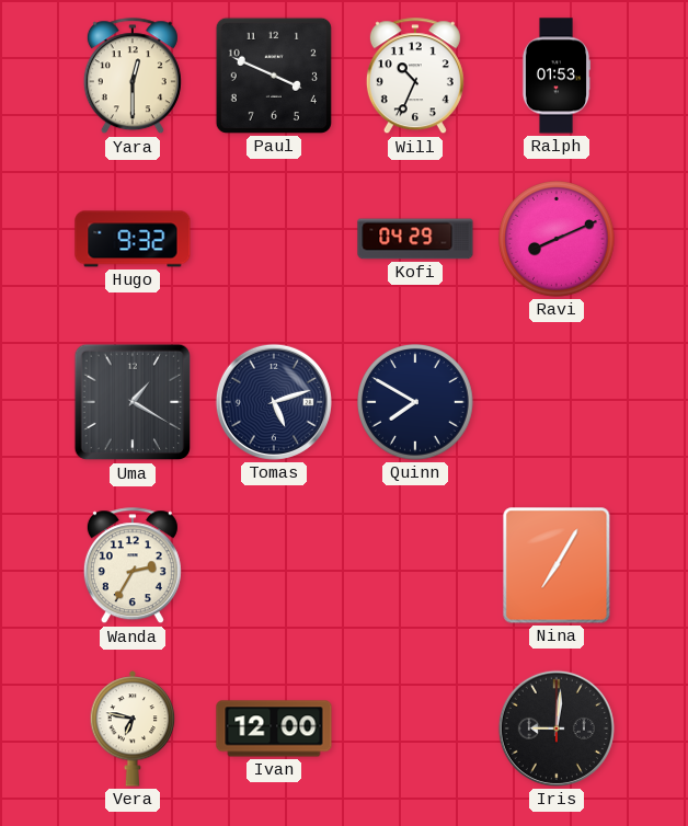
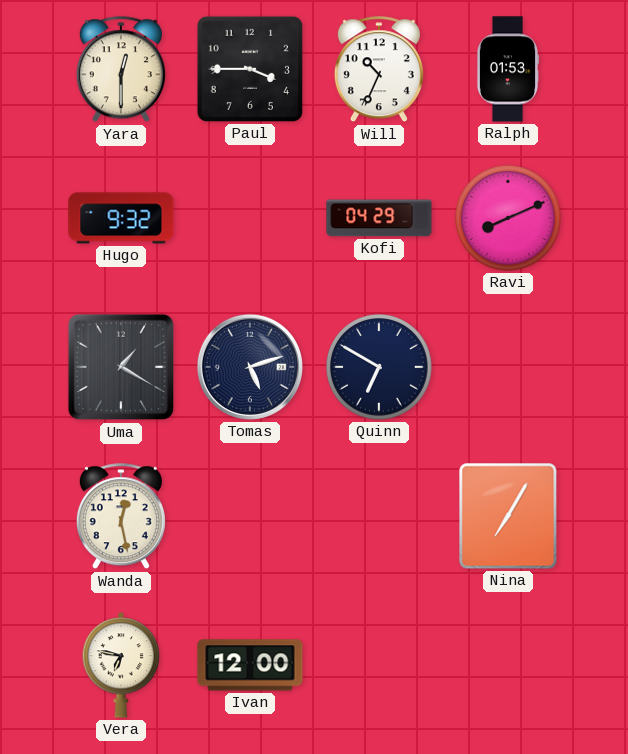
Paul: 3:49 -> 3:45
Quinn: 7:50 -> 6:50
Wanda: 2:35 -> 12:28
Iris: 9:01 -> none
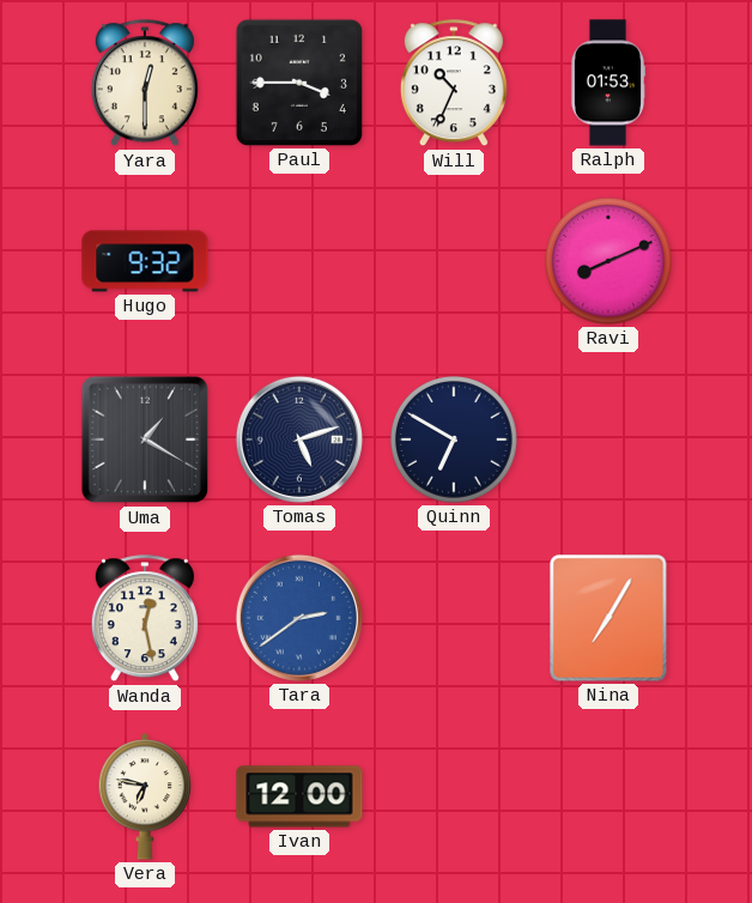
Kofi: 04:29 -> none
Tara: none -> 2:39
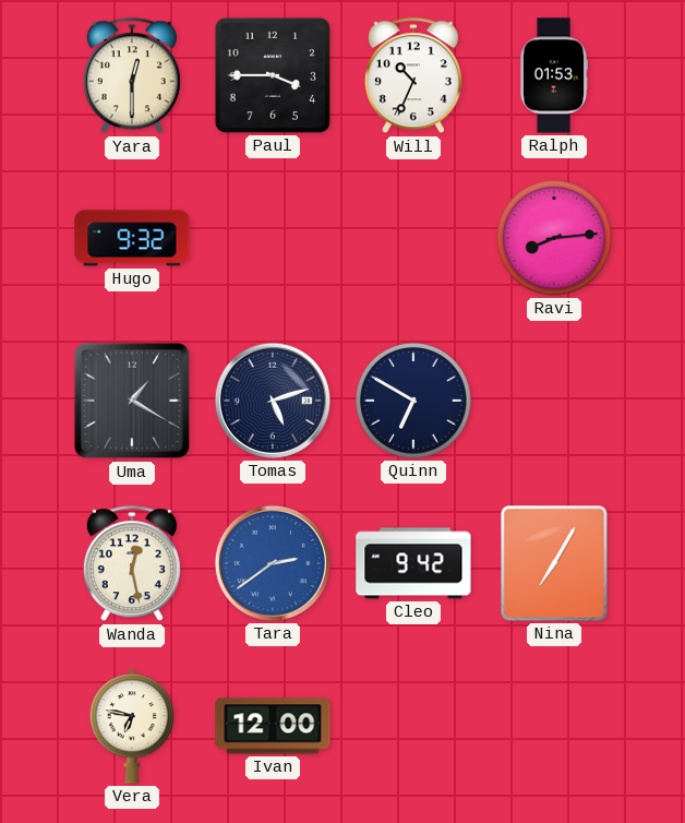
Ravi: 8:11 -> 8:14
Cleo: none -> 9:42
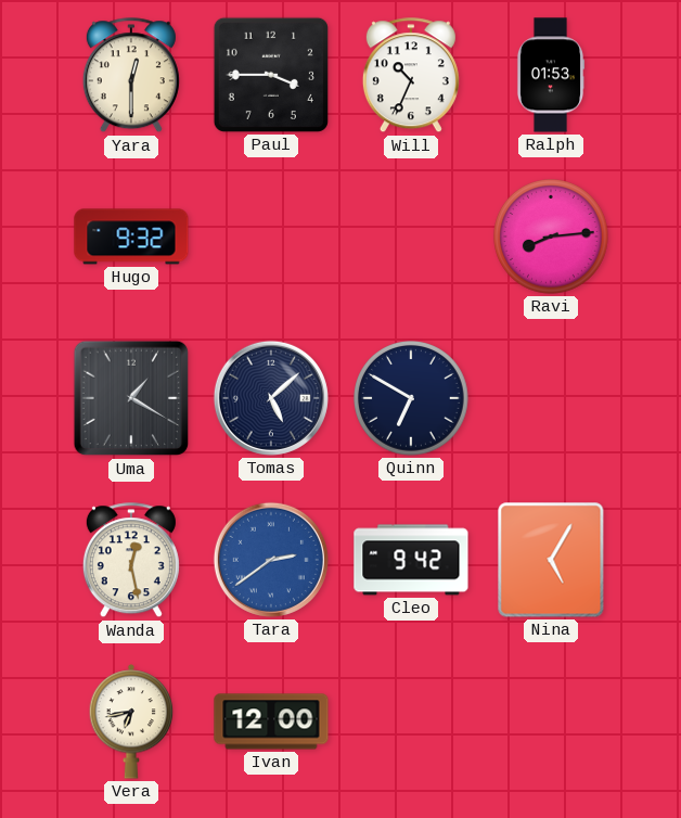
Tomas: 5:12 -> 5:08
Nina: 7:05 -> 5:05
Vera: 6:47 -> 6:43
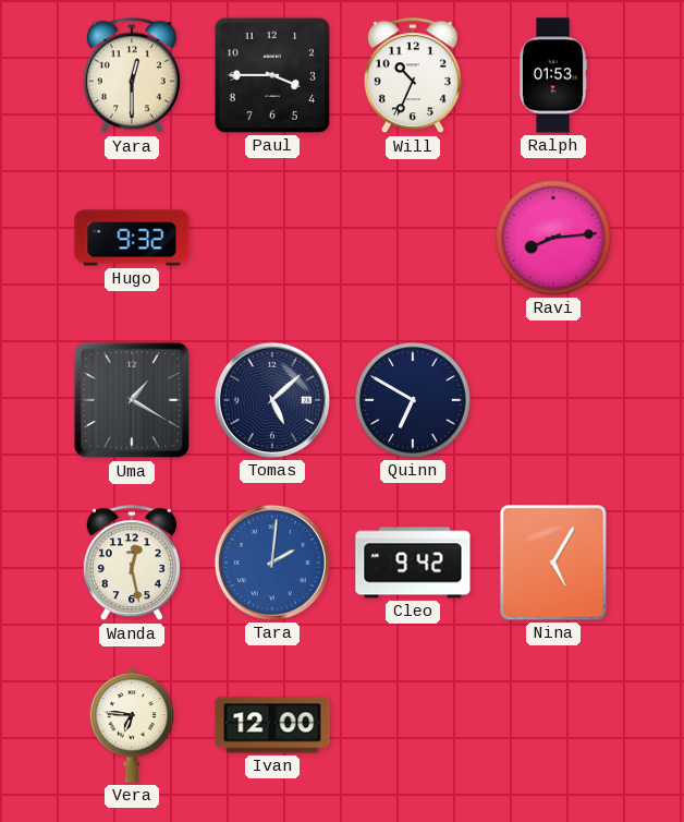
Tara: 2:39 -> 2:01
Vera: 6:43 -> 6:46
